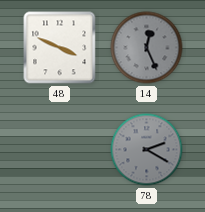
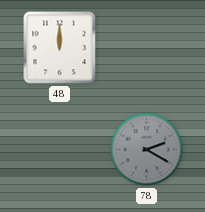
48: 3:49 -> 12:00
14: 12:26 -> none
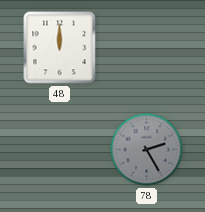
78: 2:20 -> 2:25
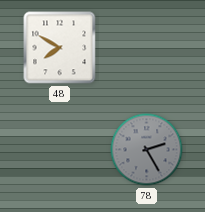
48: 12:00 -> 7:50
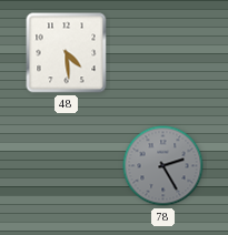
48: 7:50 -> 4:29
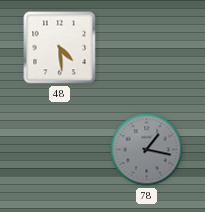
78: 2:25 -> 1:17
